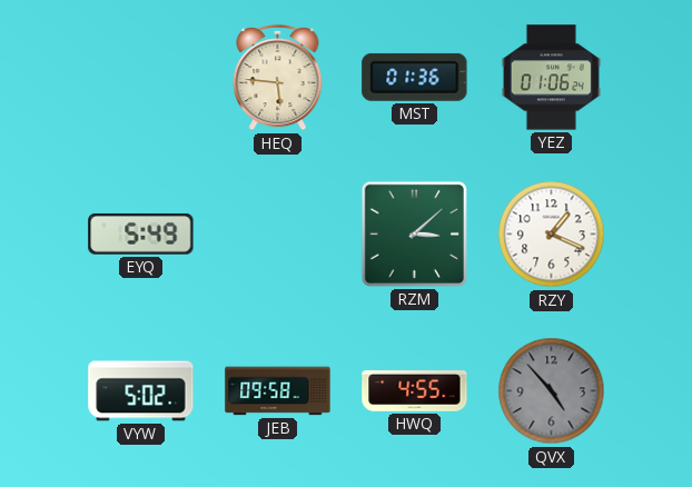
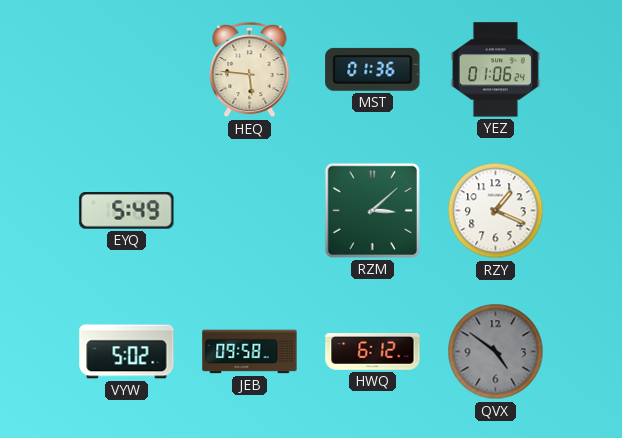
HWQ: 4:55 -> 6:12
QVX: 4:53 -> 4:51
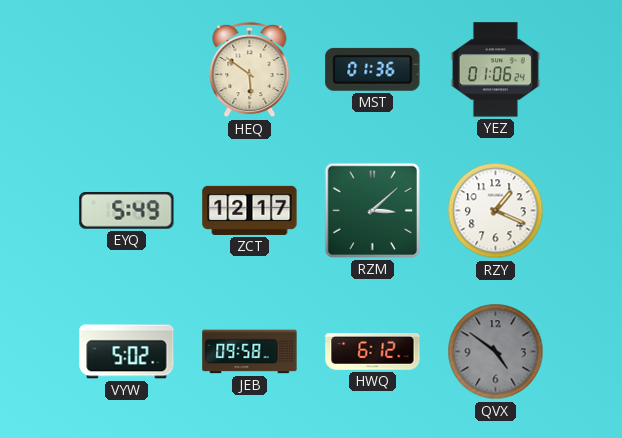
HEQ: 5:46 -> 5:51
ZCT: none -> 12:17
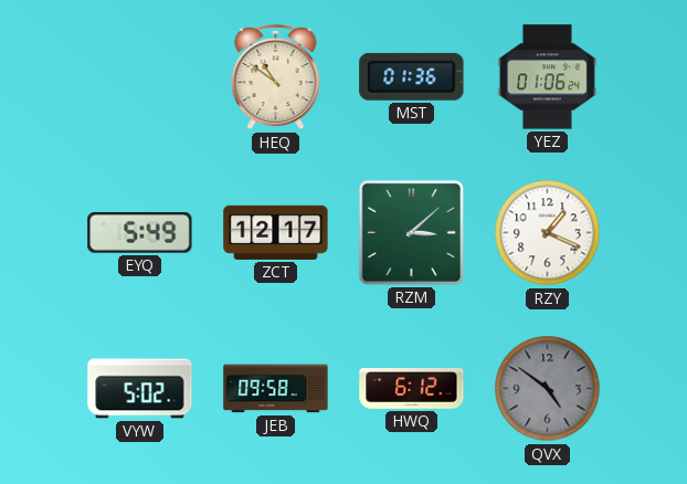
HEQ: 5:51 -> 10:51
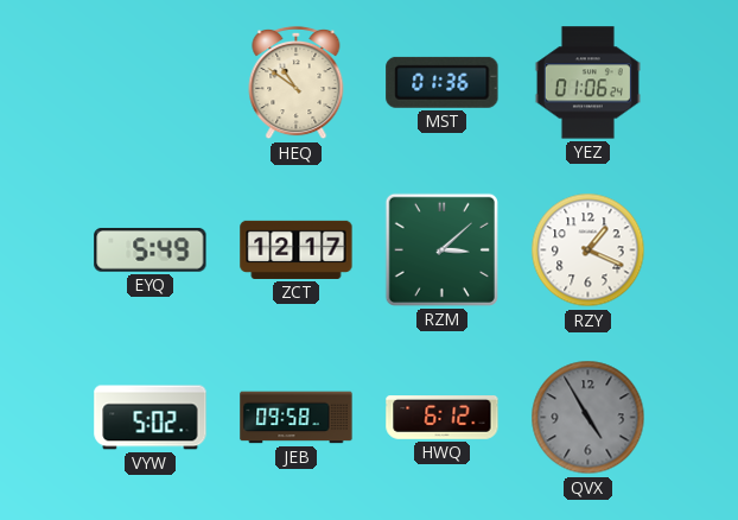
QVX: 4:51 -> 4:55
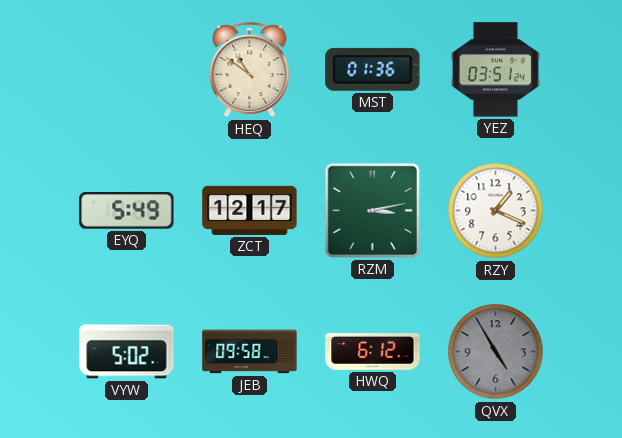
YEZ: 01:06 -> 03:51
RZM: 3:08 -> 3:13
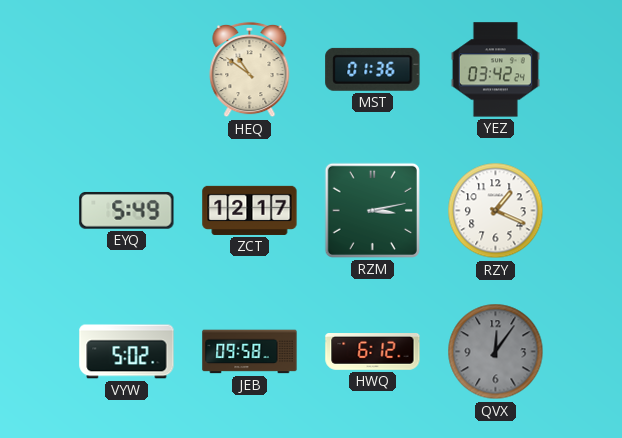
YEZ: 03:51 -> 03:42
QVX: 4:55 -> 12:06
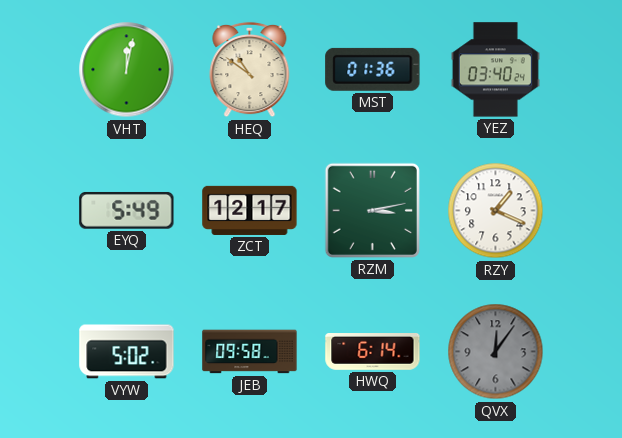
VHT: none -> 12:02
YEZ: 03:42 -> 03:40
HWQ: 6:12 -> 6:14
